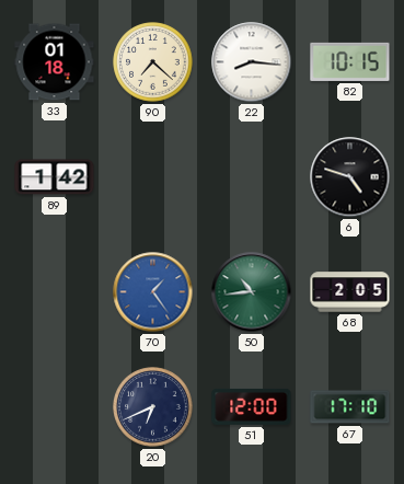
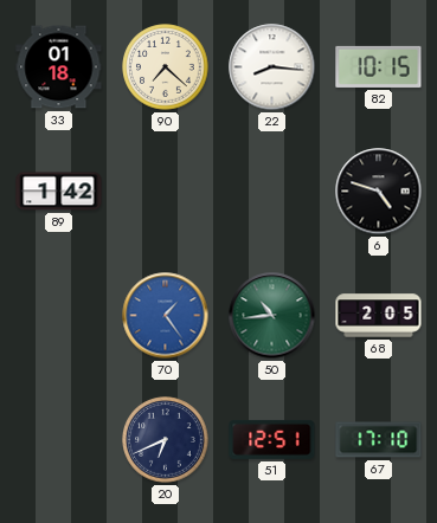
51: 12:00 -> 12:51
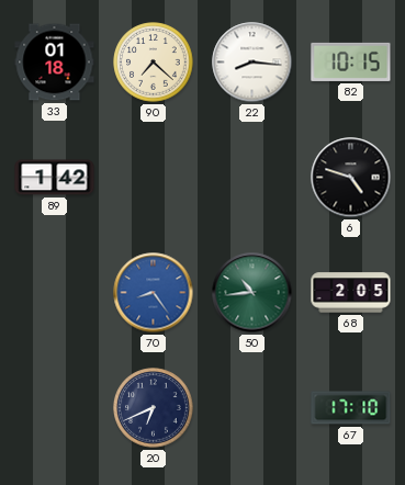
70: 1:24 -> 8:24
51: 12:51 -> none
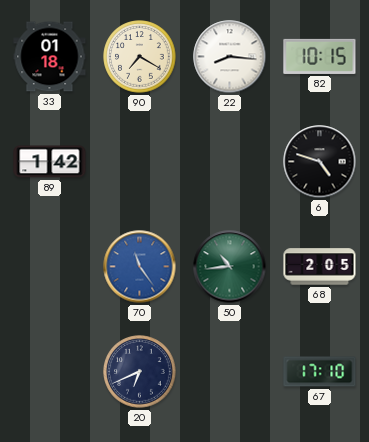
90: 7:22 -> 7:20
70: 8:24 -> 11:24
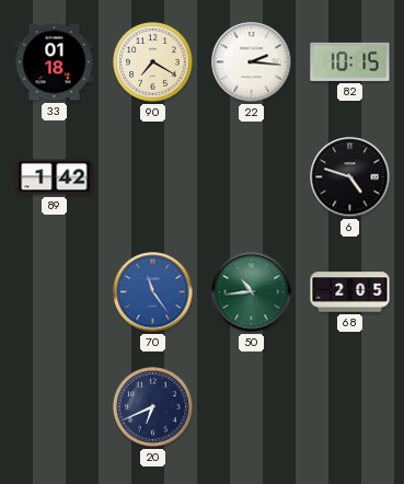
22: 8:16 -> 2:16
67: 17:10 -> none
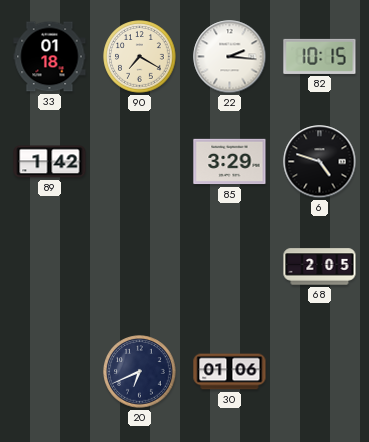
85: none -> 3:29
70: 11:24 -> none
50: 10:44 -> none
30: none -> 01:06
